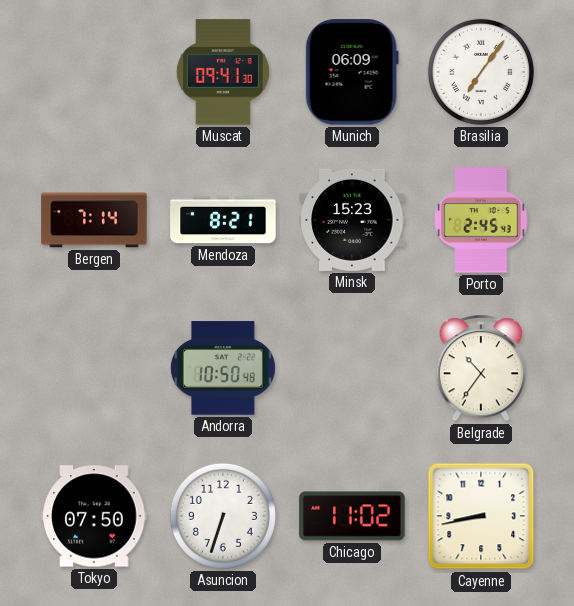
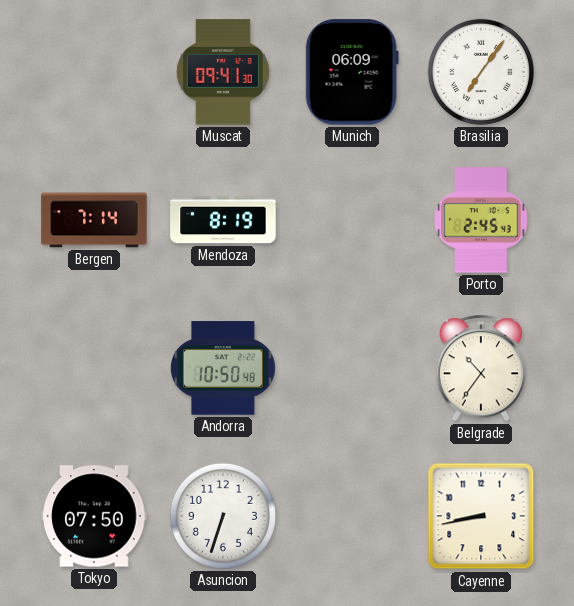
Mendoza: 8:21 -> 8:19
Minsk: 15:23 -> none
Chicago: 11:02 -> none
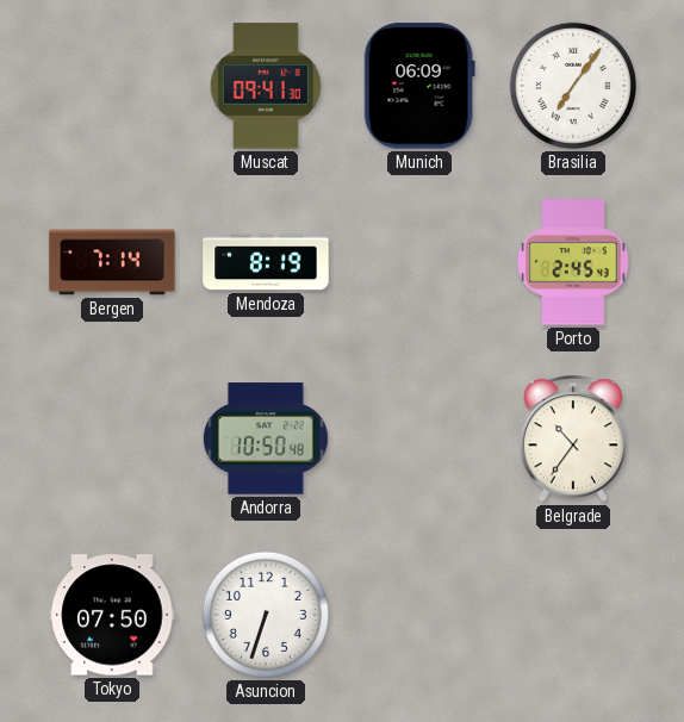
Cayenne: 8:43 -> none
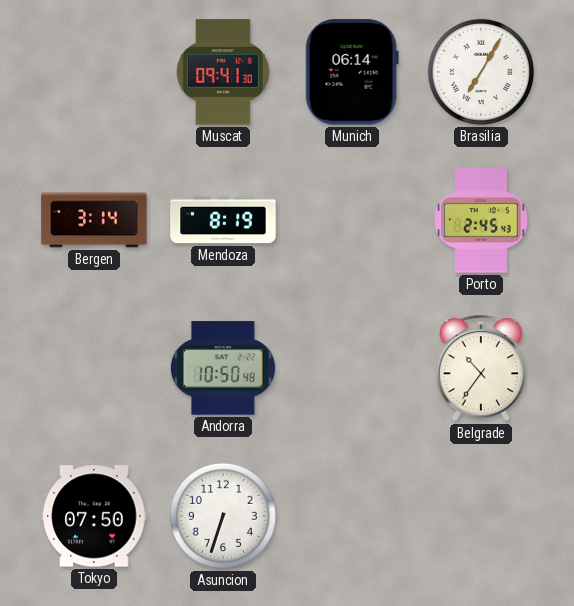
Munich: 06:09 -> 06:14
Brasilia: 7:06 -> 7:05
Bergen: 7:14 -> 3:14
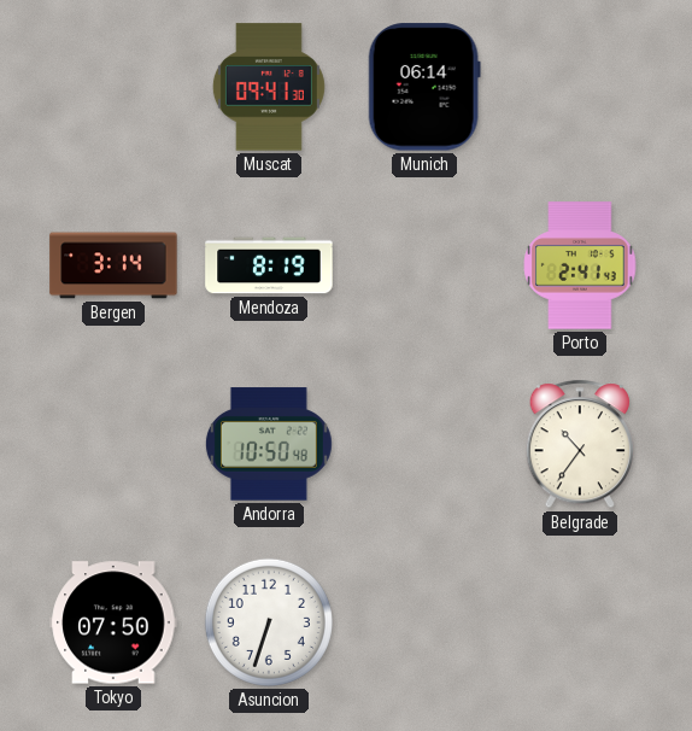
Brasilia: 7:05 -> none
Porto: 2:45 -> 2:41
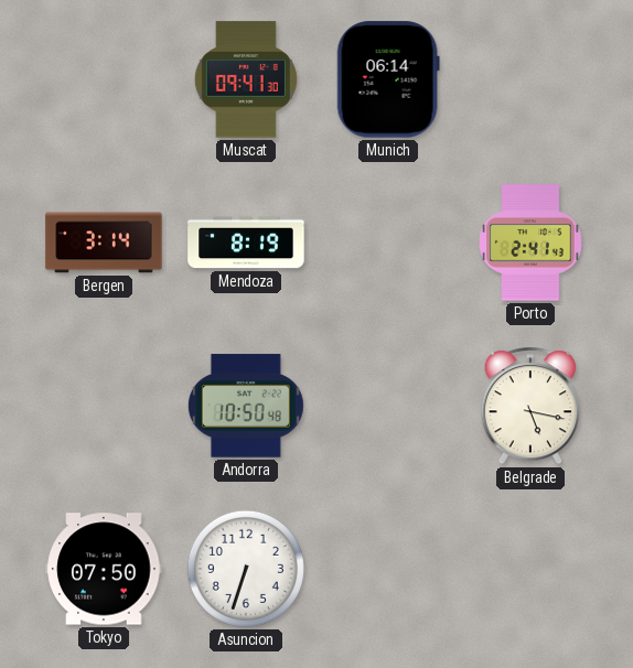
Belgrade: 10:36 -> 5:17
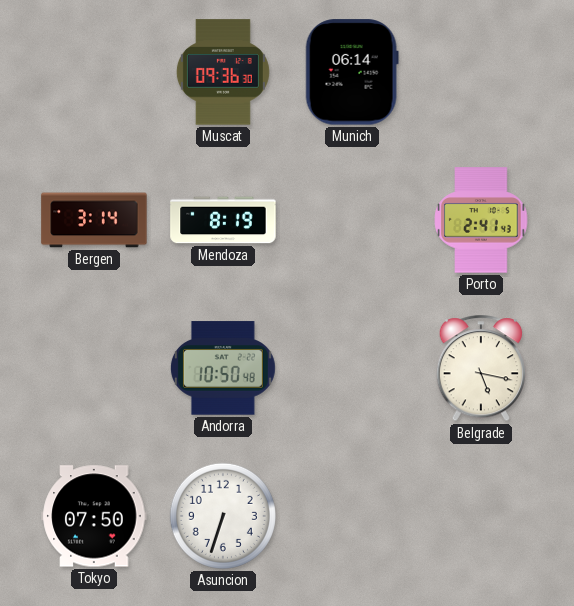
Muscat: 09:41 -> 09:36
